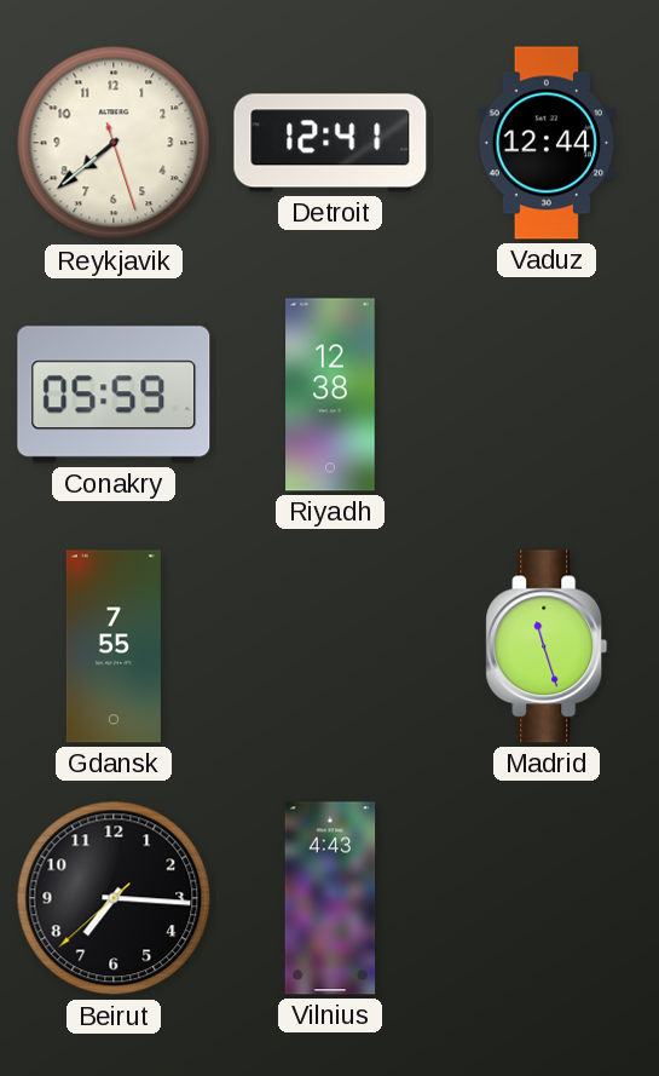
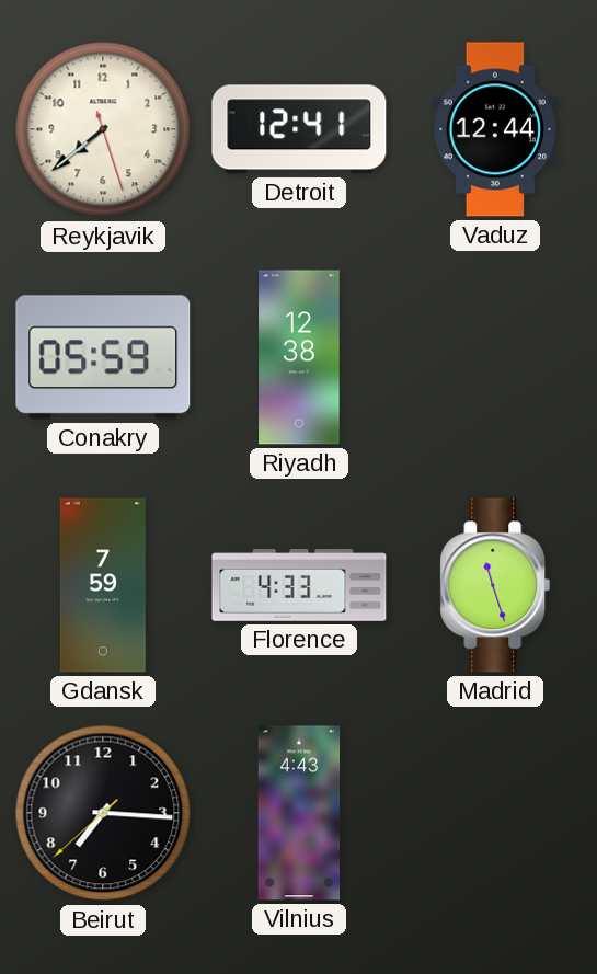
Gdansk: 7:55 -> 7:59
Florence: none -> 4:33
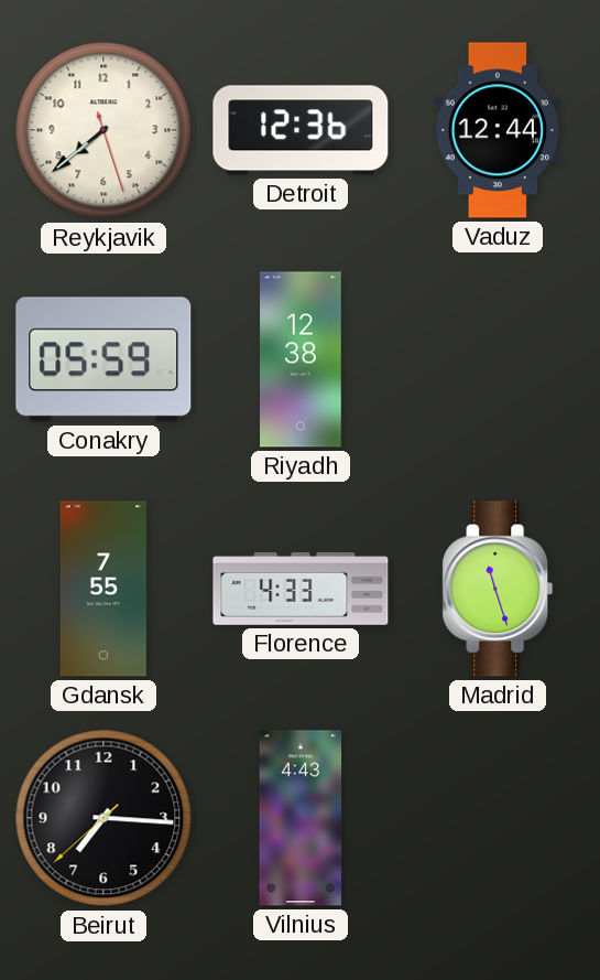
Detroit: 12:41 -> 12:36
Gdansk: 7:59 -> 7:55
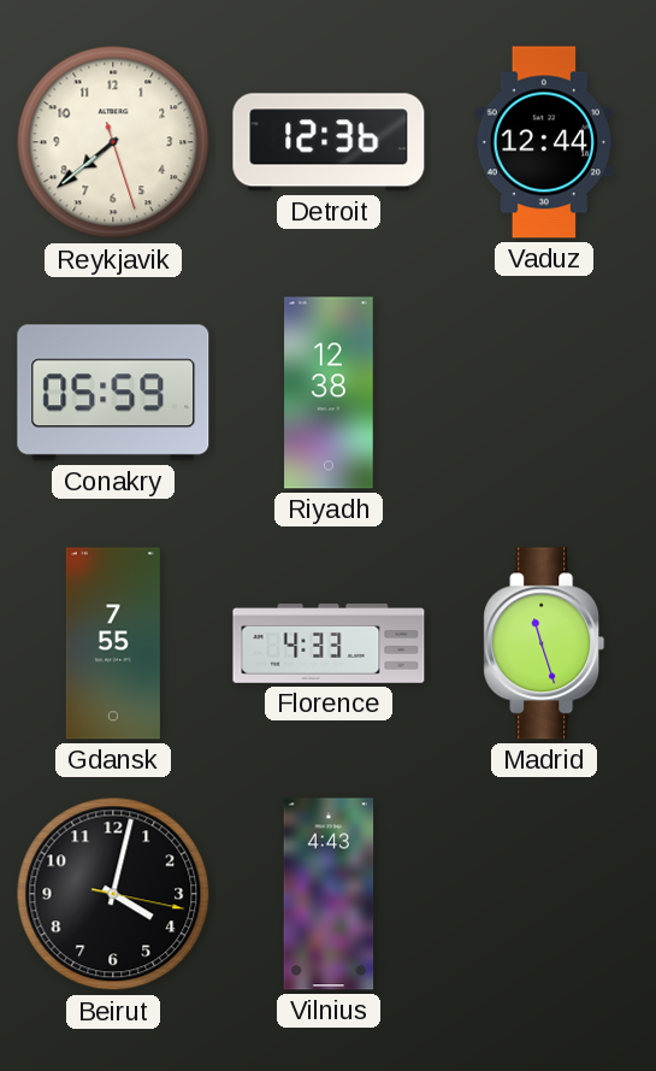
Beirut: 7:15 -> 4:02
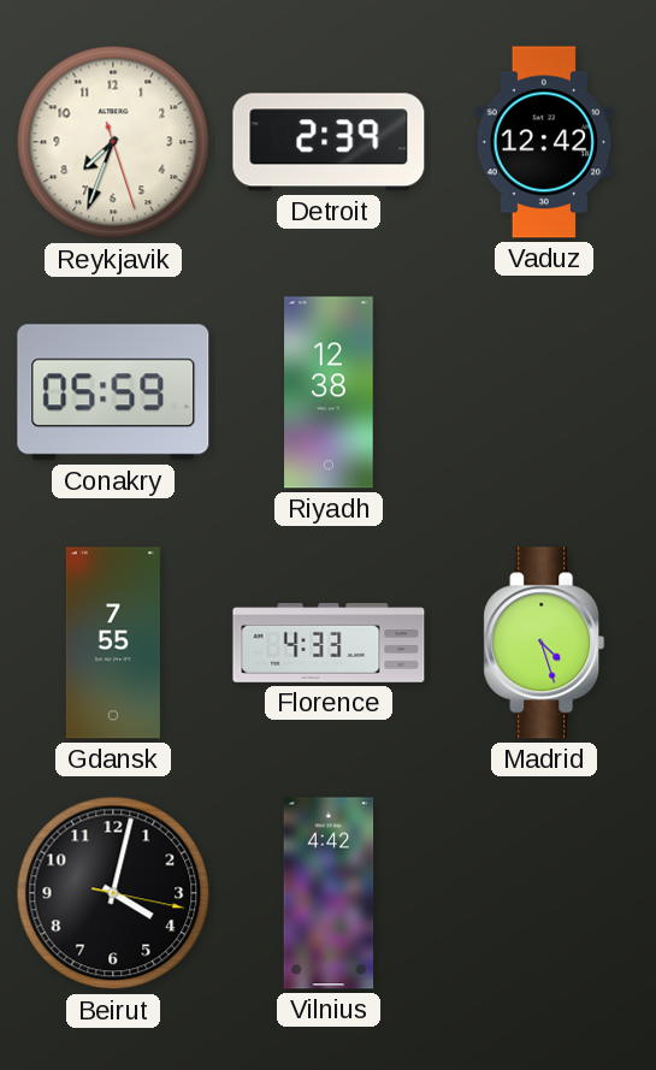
Reykjavik: 7:38 -> 7:33
Detroit: 12:36 -> 2:39
Vaduz: 12:44 -> 12:42
Madrid: 11:27 -> 4:27
Vilnius: 4:43 -> 4:42
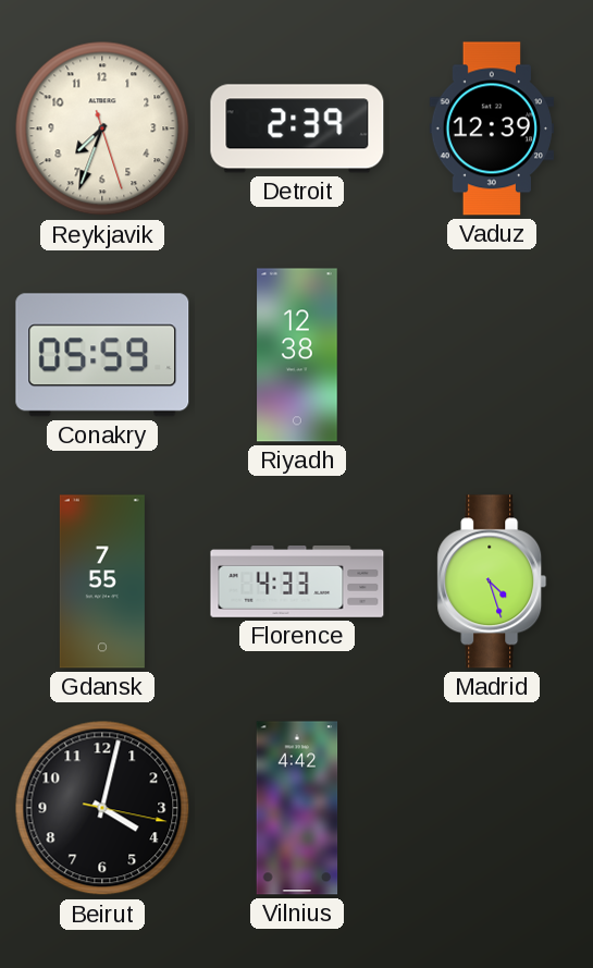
Vaduz: 12:42 -> 12:39
